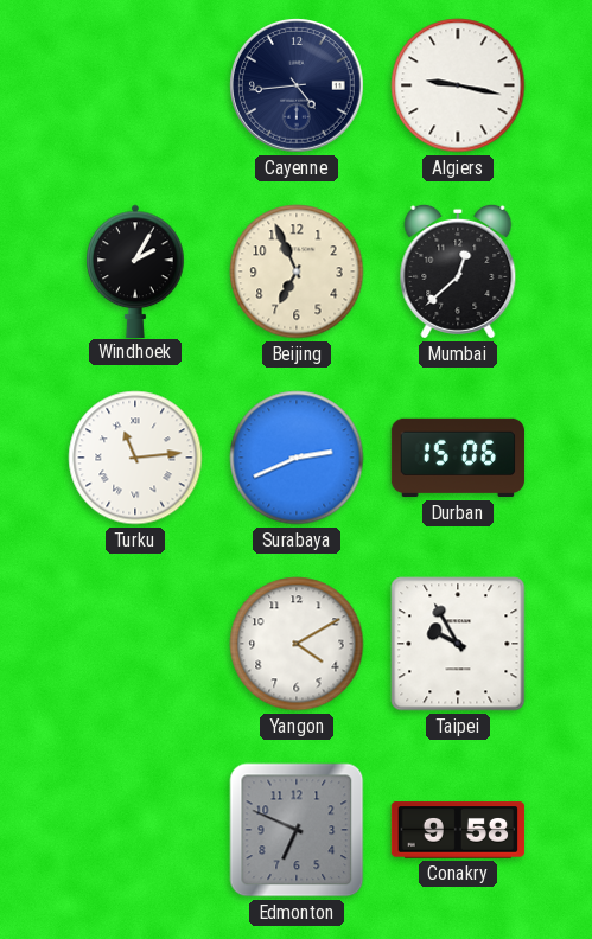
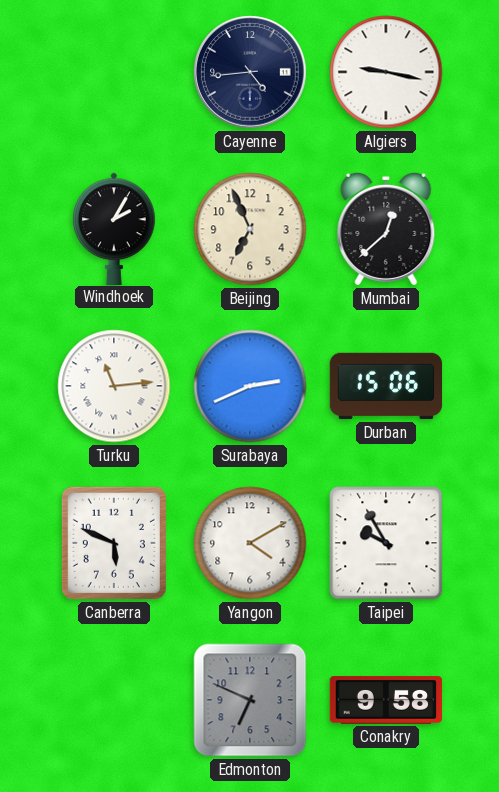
Canberra: none -> 5:49
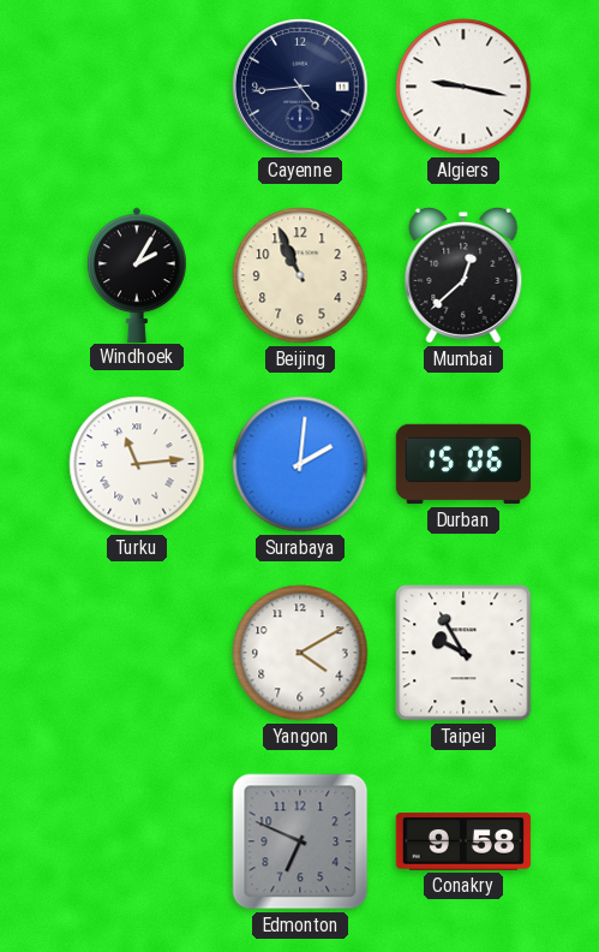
Beijing: 6:56 -> 10:56
Surabaya: 2:41 -> 2:01
Canberra: 5:49 -> none
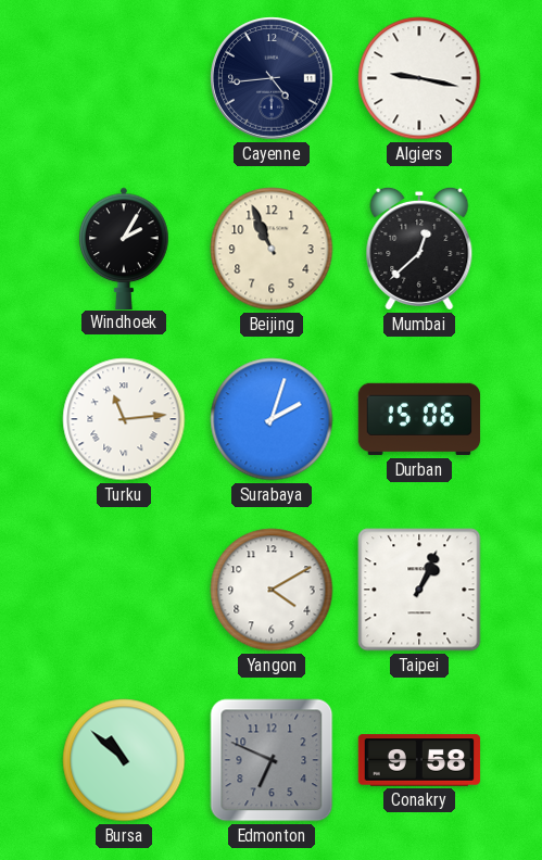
Surabaya: 2:01 -> 2:03
Taipei: 9:55 -> 1:04
Bursa: none -> 10:52
